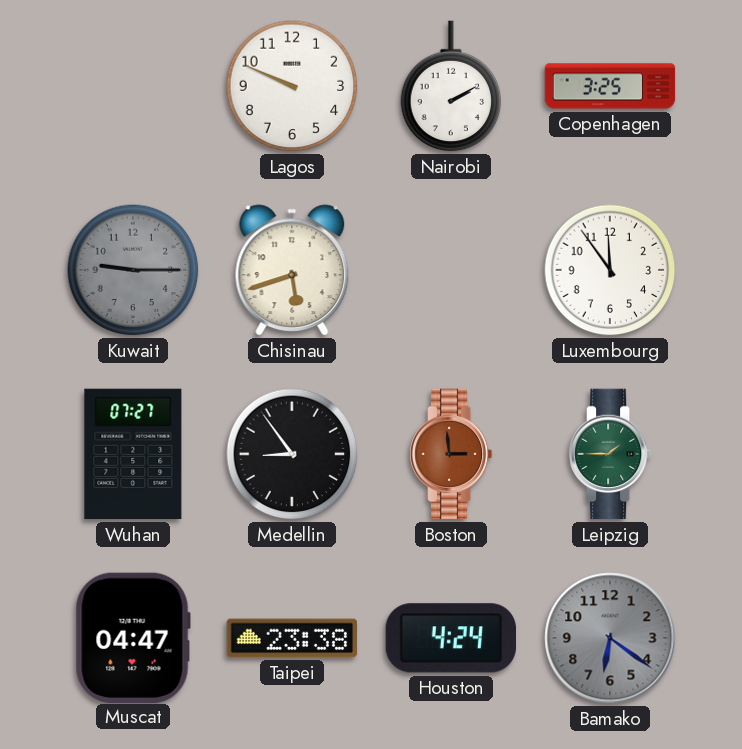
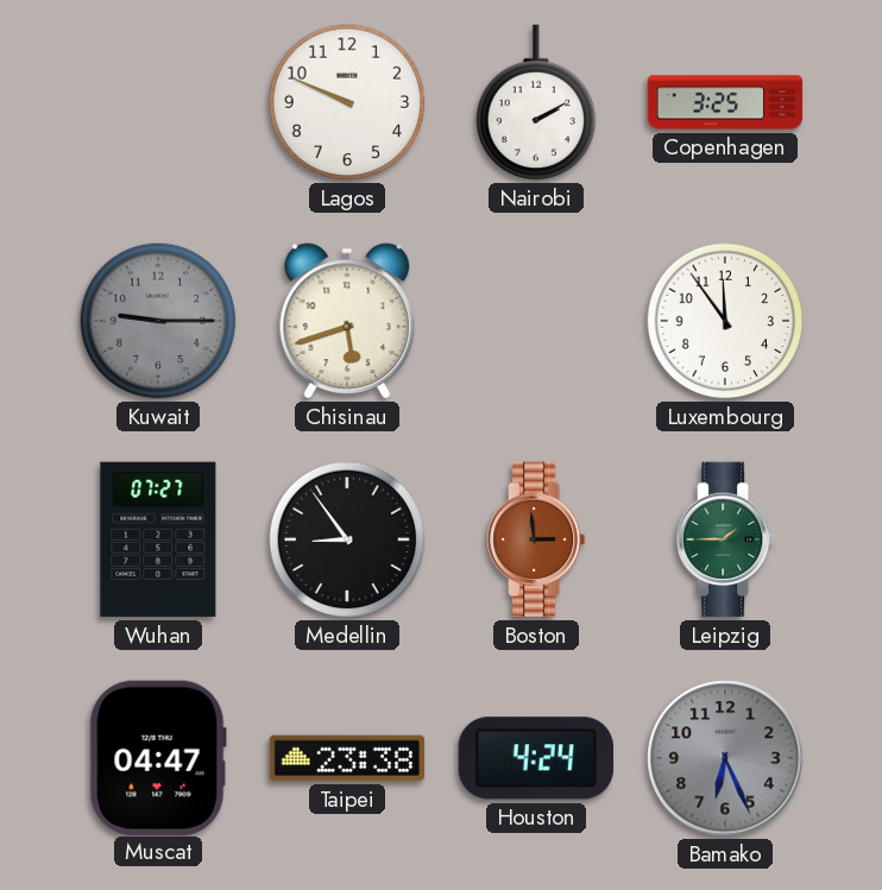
Bamako: 6:21 -> 6:26
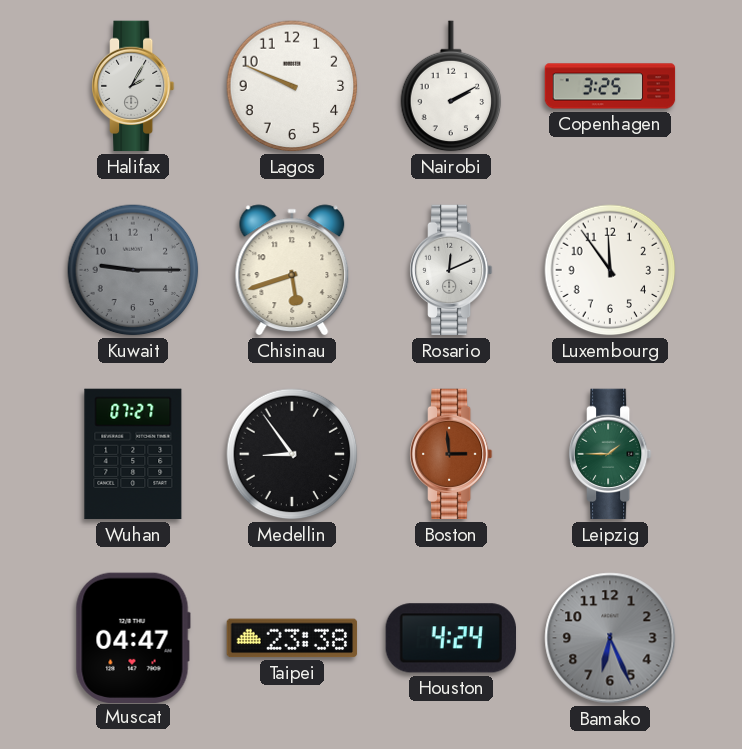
Halifax: none -> 2:05
Rosario: none -> 12:11
